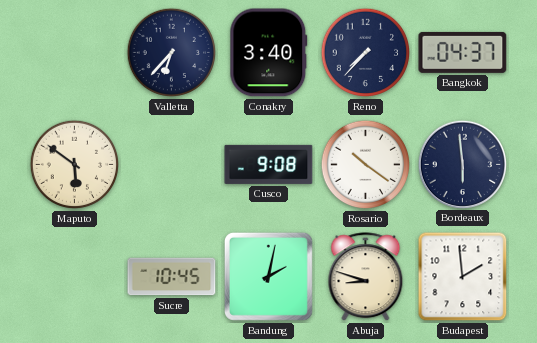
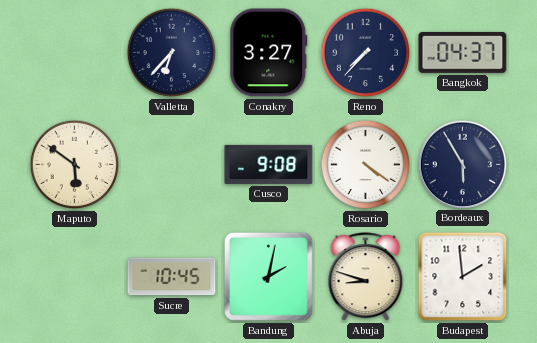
Conakry: 3:40 -> 3:27
Rosario: 10:21 -> 4:21
Bordeaux: 5:59 -> 5:55
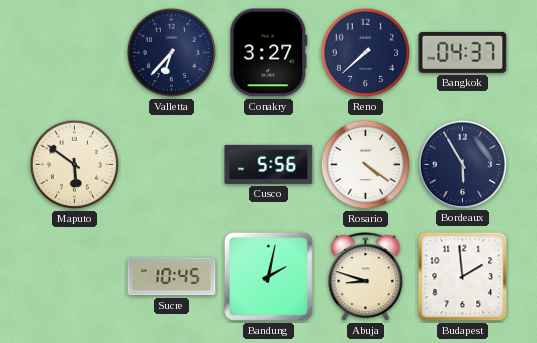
Reno: 7:37 -> 7:38
Cusco: 9:08 -> 5:56
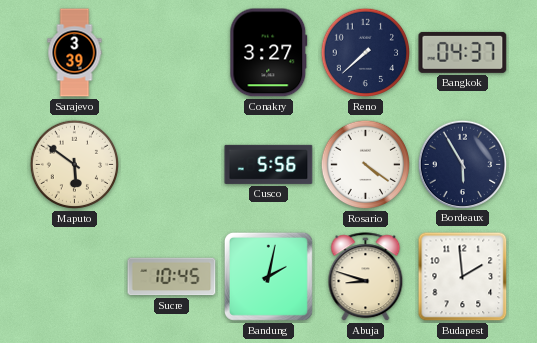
Sarajevo: none -> 3:39
Valletta: 6:37 -> none
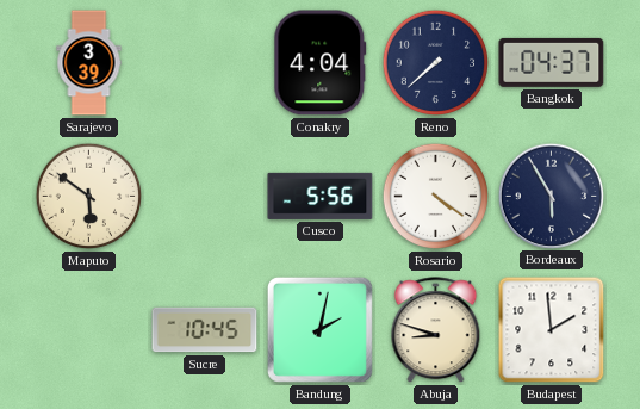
Conakry: 3:27 -> 4:04
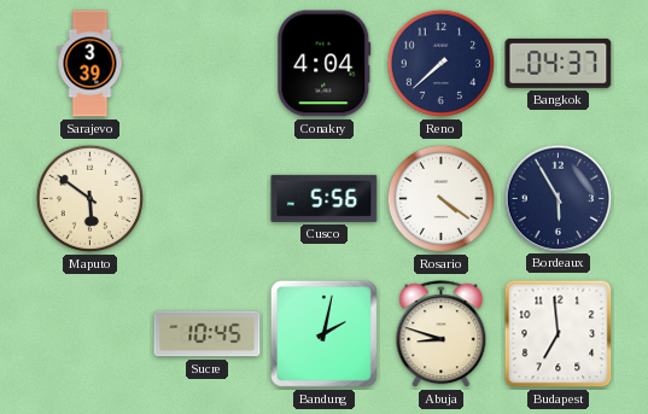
Budapest: 1:59 -> 6:59
